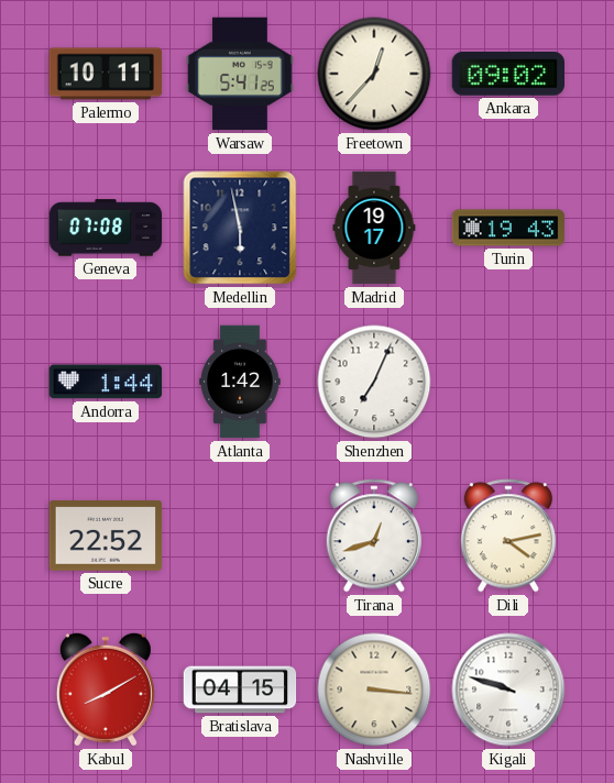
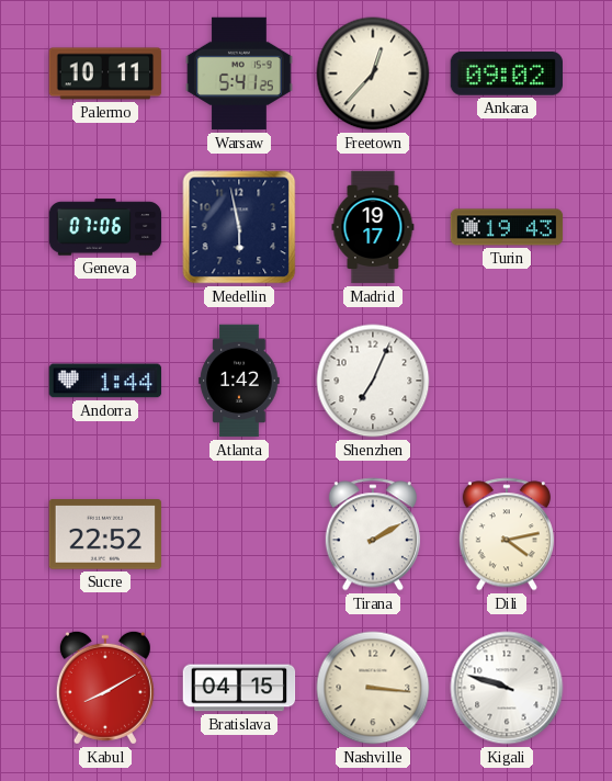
Geneva: 07:08 -> 07:06
Tirana: 12:42 -> 2:10
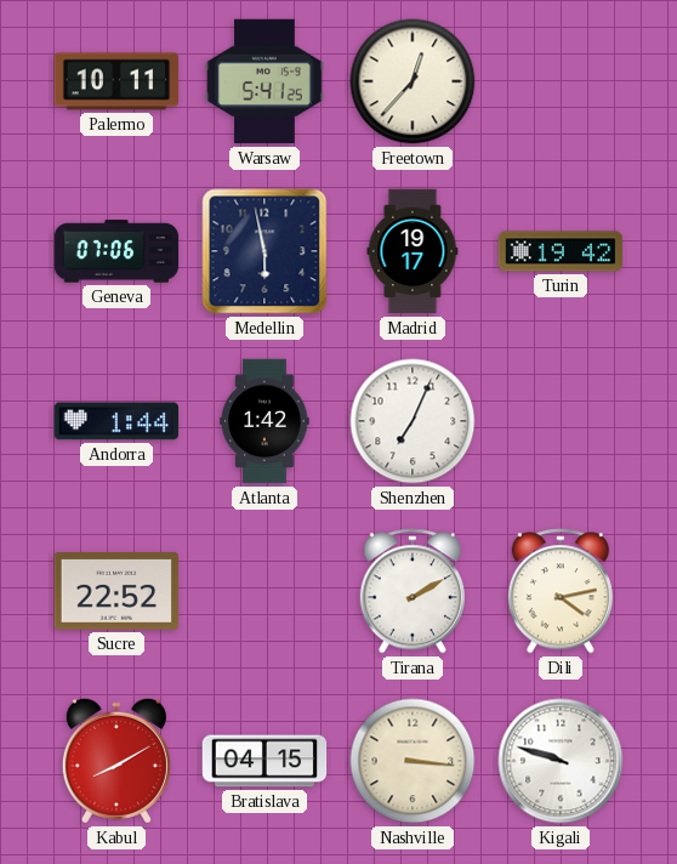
Ankara: 09:02 -> none
Turin: 19:43 -> 19:42
